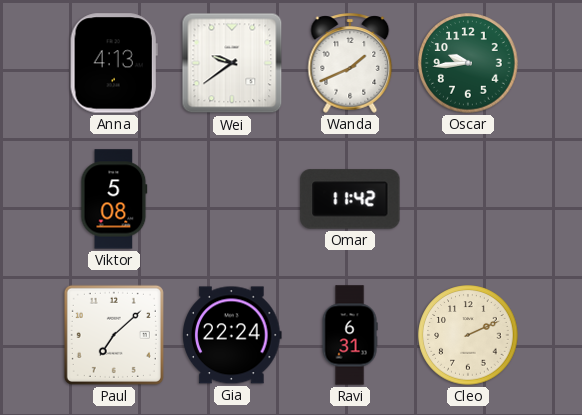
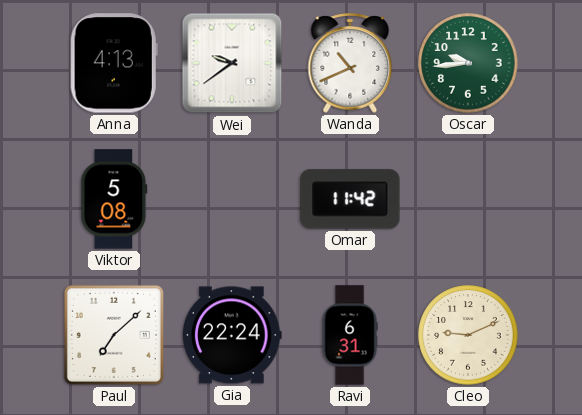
Wanda: 1:41 -> 10:41
Cleo: 2:11 -> 9:11
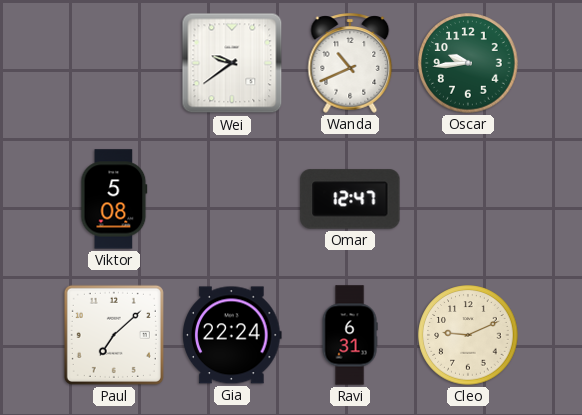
Anna: 4:13 -> none
Omar: 11:42 -> 12:47
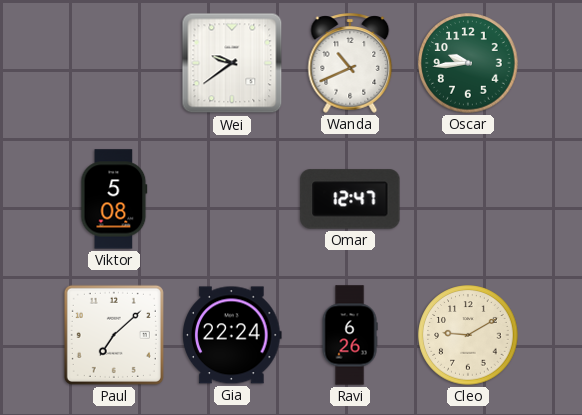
Ravi: 6:31 -> 6:26
Cleo: 9:11 -> 9:10
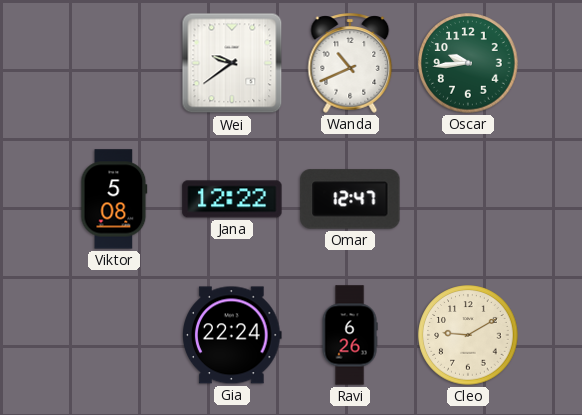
Jana: none -> 12:22
Paul: 7:08 -> none
